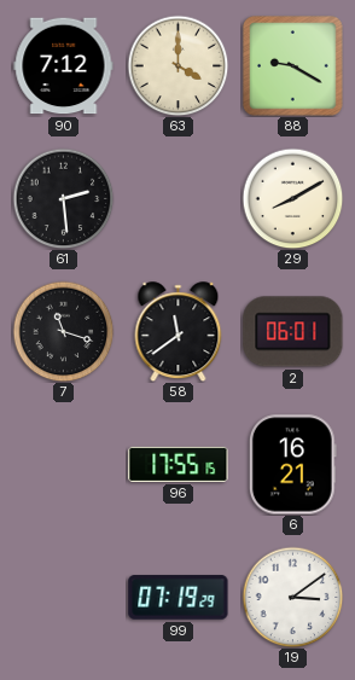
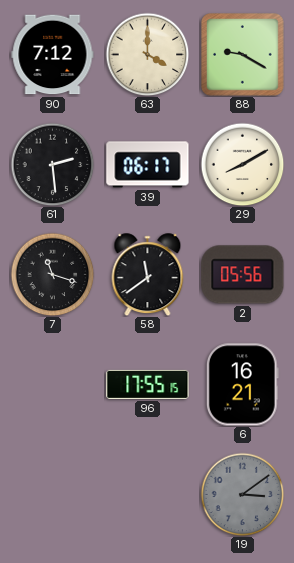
39: none -> 06:17
2: 06:01 -> 05:56
99: 07:19 -> none
19 dial: white -> grey
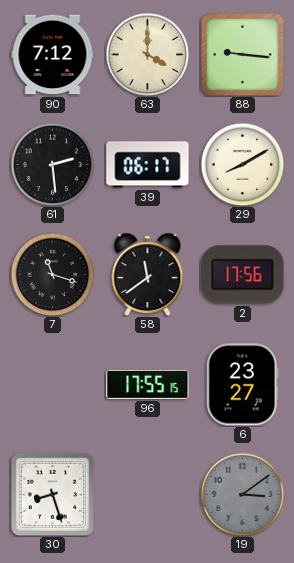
88: 9:20 -> 9:16
2: 05:56 -> 17:56
6: 16:21 -> 23:27
30: none -> 8:27
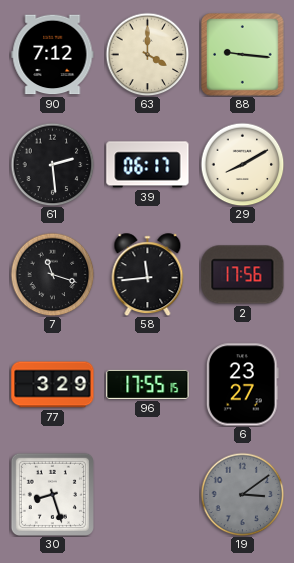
58: 11:39 -> 11:44
77: none -> 3:29
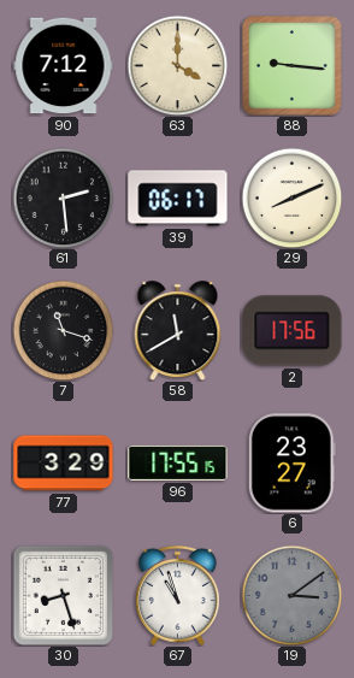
29: 8:10 -> 8:11
58: 11:44 -> 11:40
67: none -> 10:57
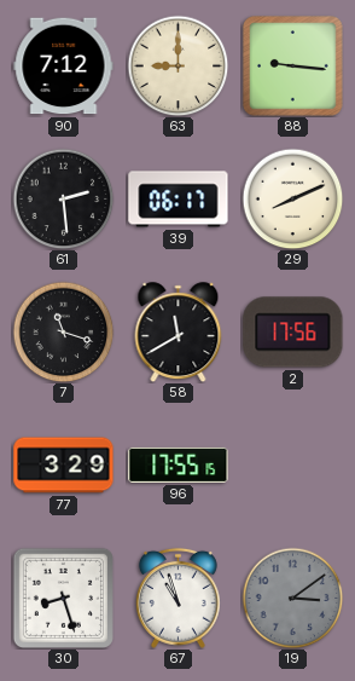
63: 4:00 -> 9:00
6: 23:27 -> none
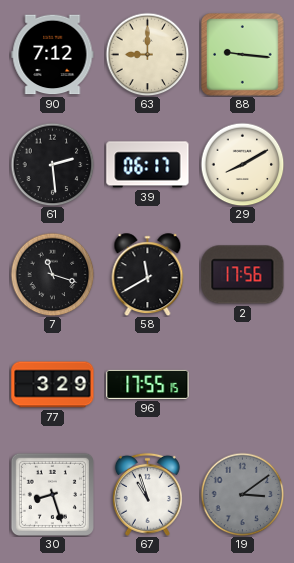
29: 8:11 -> 8:10
